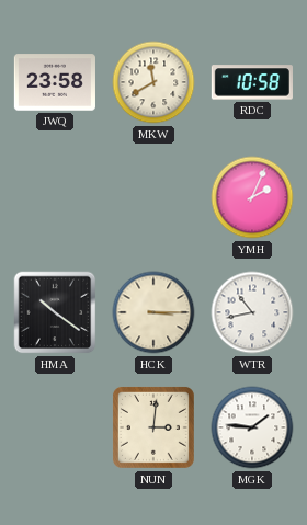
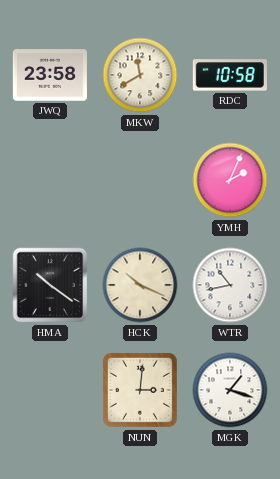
HCK: 3:15 -> 10:19
MGK: 1:46 -> 1:18
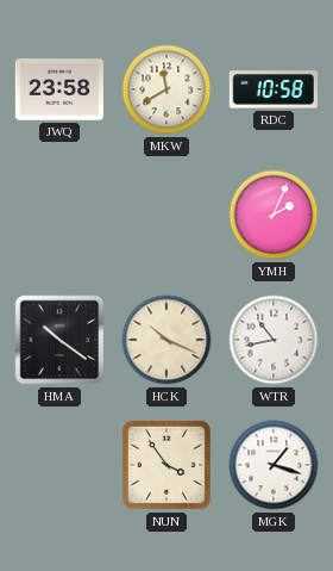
NUN: 3:01 -> 3:54
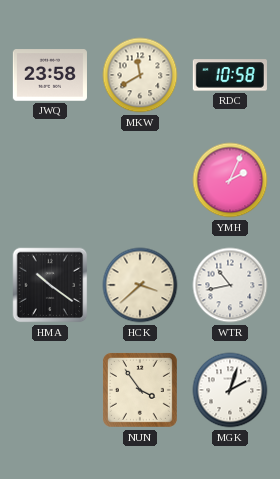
HCK: 10:19 -> 3:38
MGK: 1:18 -> 2:03
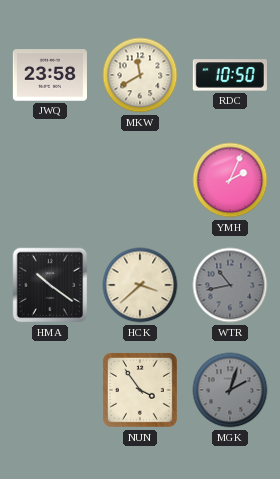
RDC: 10:58 -> 10:50
WTR dial: white -> grey
MGK dial: white -> grey
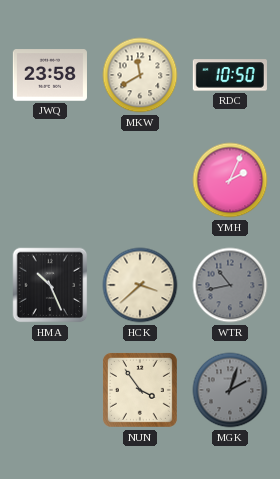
HMA: 10:21 -> 10:26
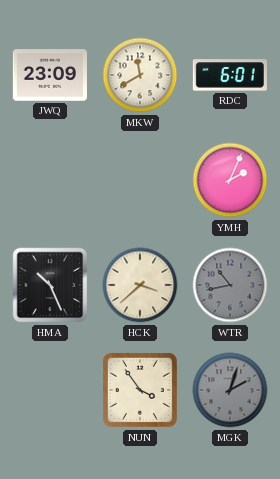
JWQ: 23:58 -> 23:09
RDC: 10:50 -> 6:01
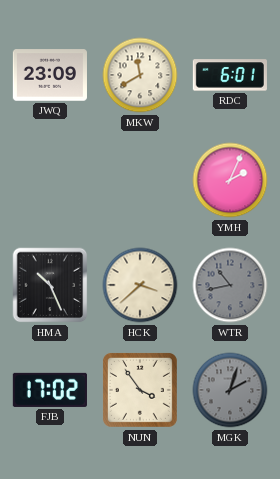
FJB: none -> 17:02
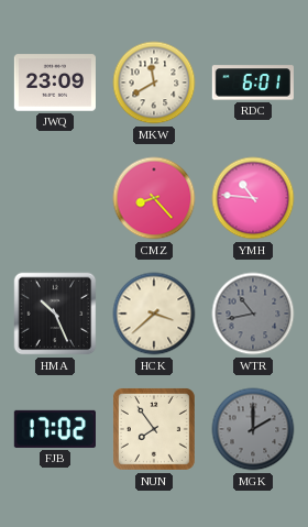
CMZ: none -> 8:23
YMH: 2:04 -> 10:46
NUN: 3:54 -> 7:54
MGK: 2:03 -> 2:00
